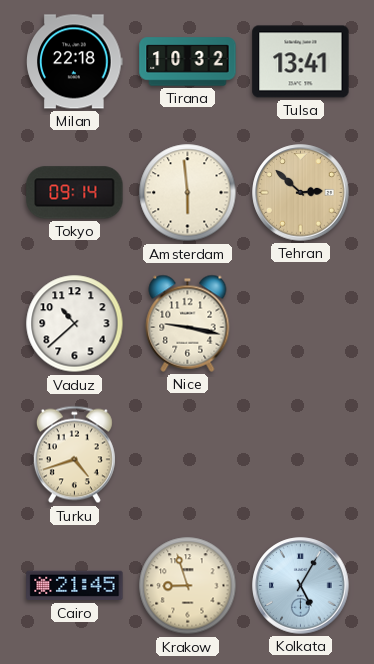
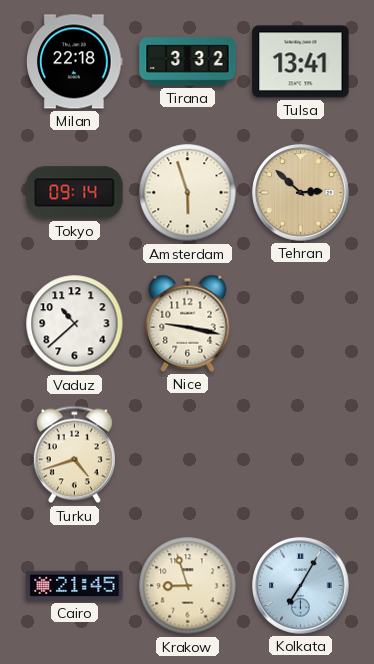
Tirana: 10:32 -> 3:32
Amsterdam: 5:59 -> 5:57
Kolkata: 5:05 -> 7:05
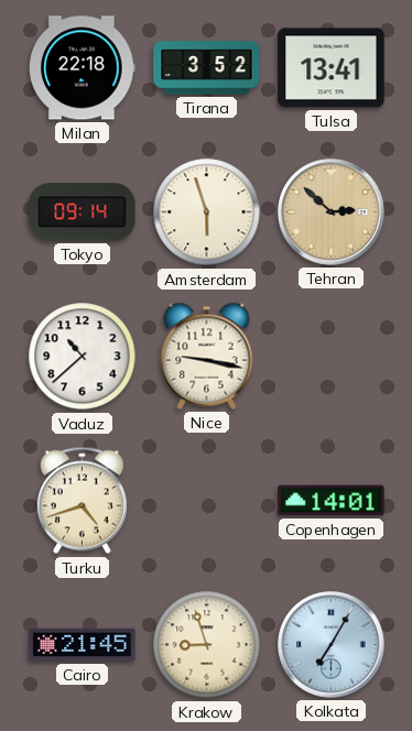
Tirana: 3:32 -> 3:52
Copenhagen: none -> 14:01
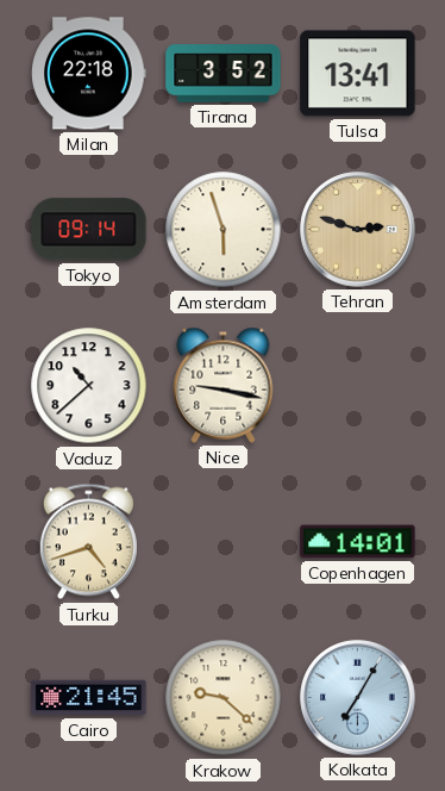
Tehran: 2:52 -> 2:48
Krakow: 8:57 -> 9:22
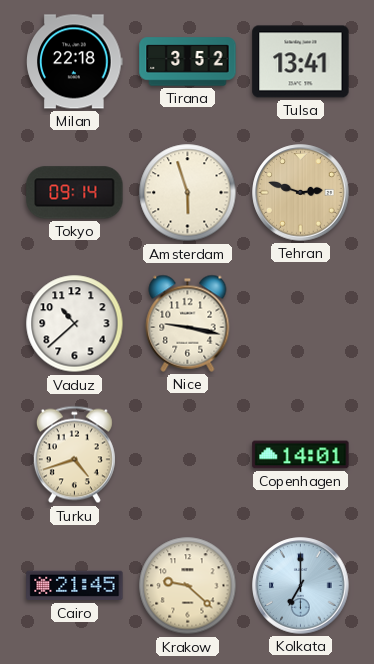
Kolkata: 7:05 -> 7:00
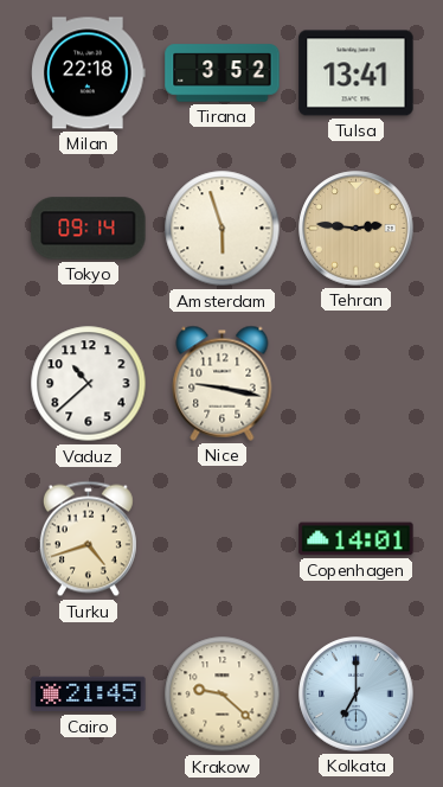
Tehran: 2:48 -> 2:46
